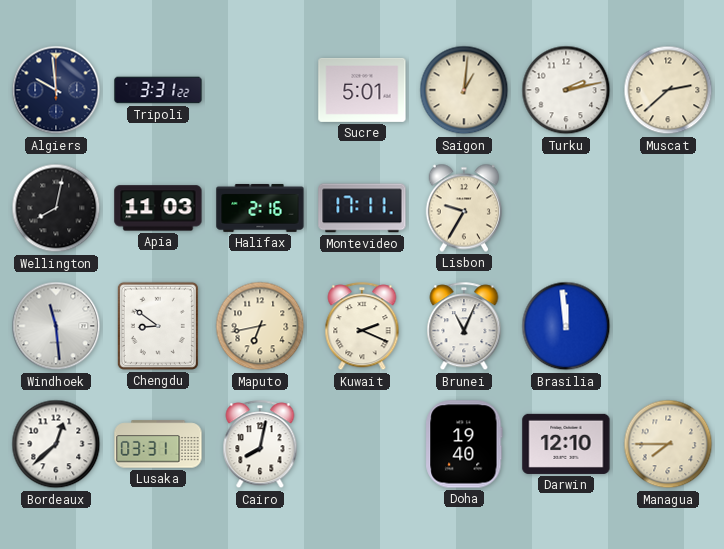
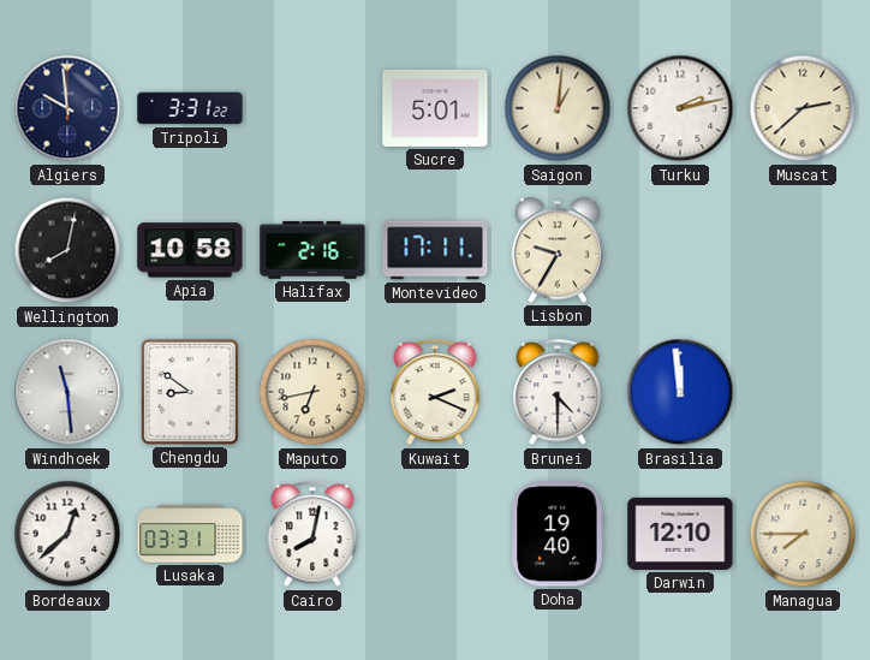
Apia: 11:03 -> 10:58
Brunei: 11:04 -> 4:30
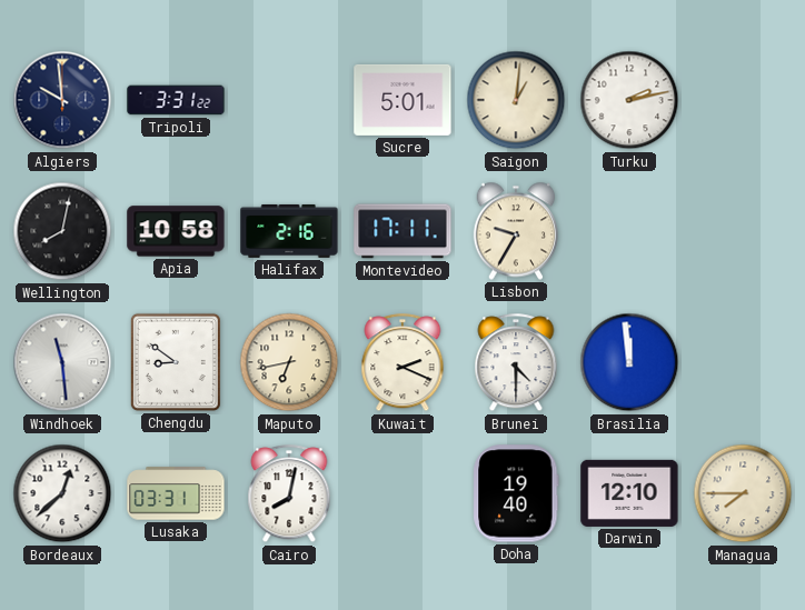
Muscat: 2:38 -> none
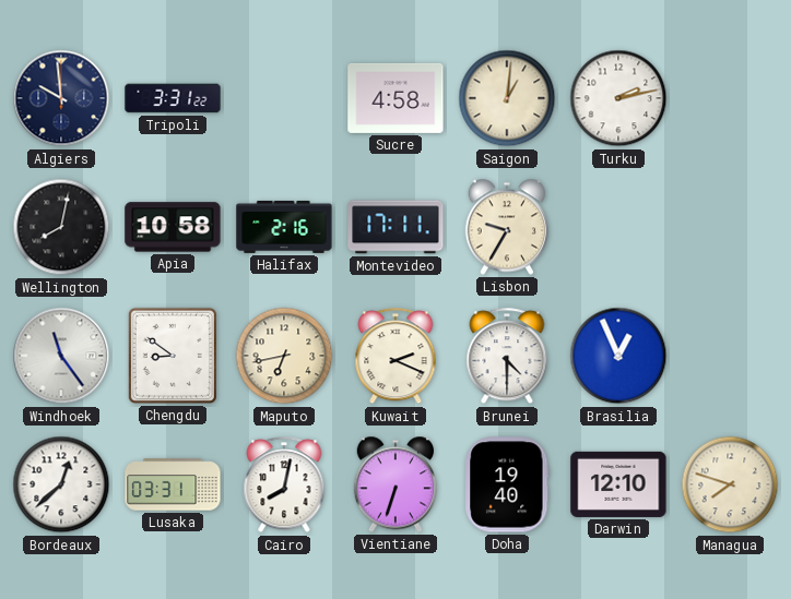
Sucre: 5:01 -> 4:58
Windhoek: 11:29 -> 11:24
Brasilia: 11:59 -> 12:56
Vientiane: none -> 6:33
Managua: 7:45 -> 7:48
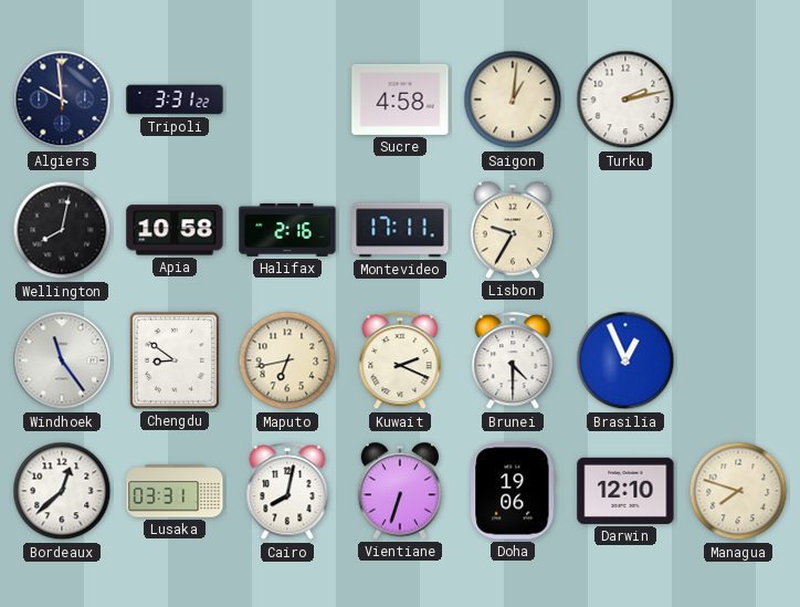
Doha: 19:40 -> 19:06
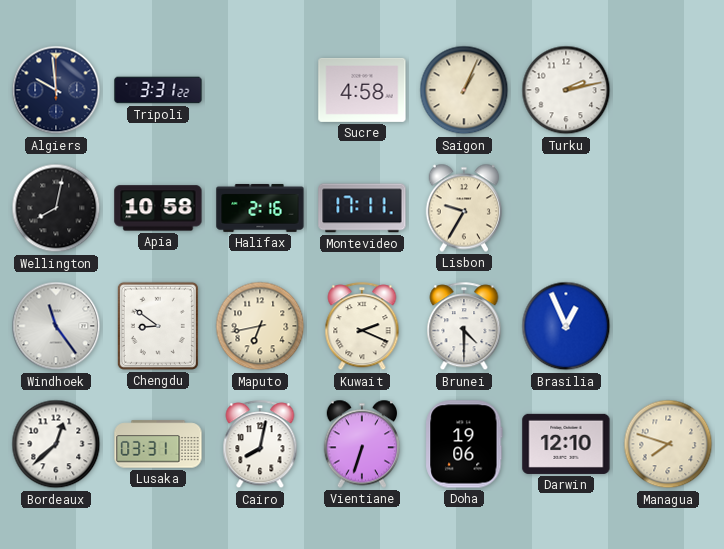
Saigon: 1:01 -> 1:04
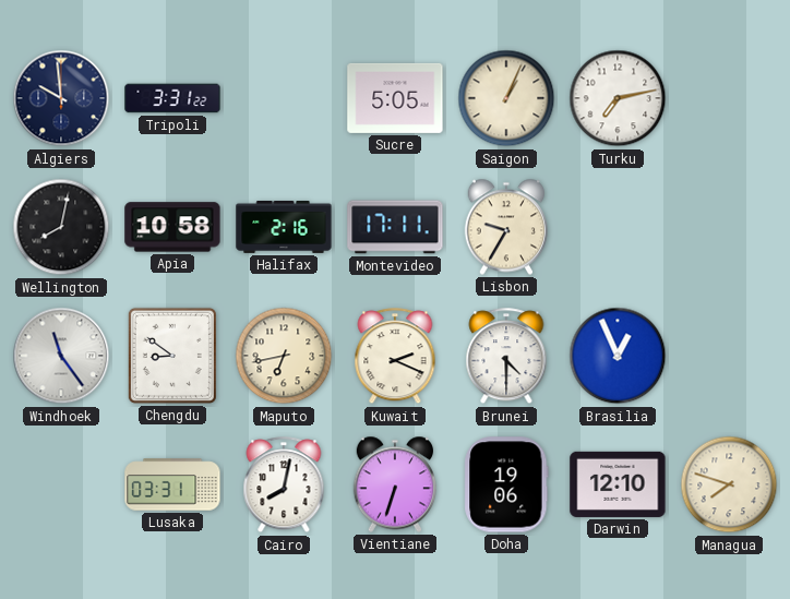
Sucre: 4:58 -> 5:05
Turku: 2:13 -> 7:13
Bordeaux: 12:38 -> none
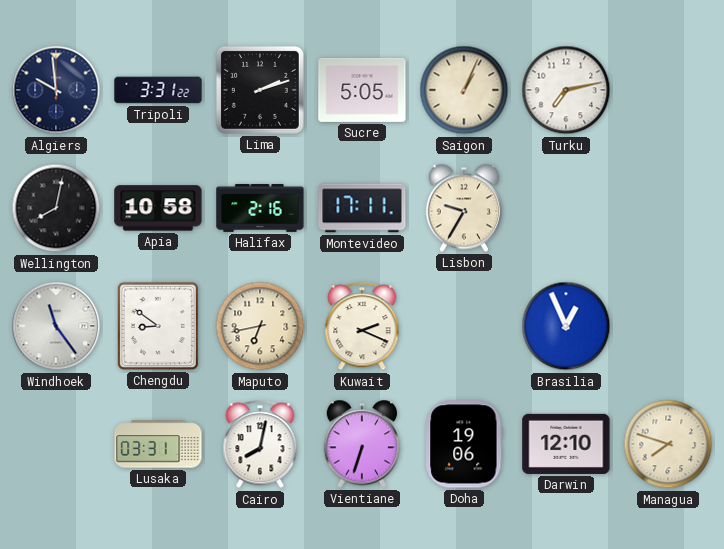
Lima: none -> 2:12
Brunei: 4:30 -> none
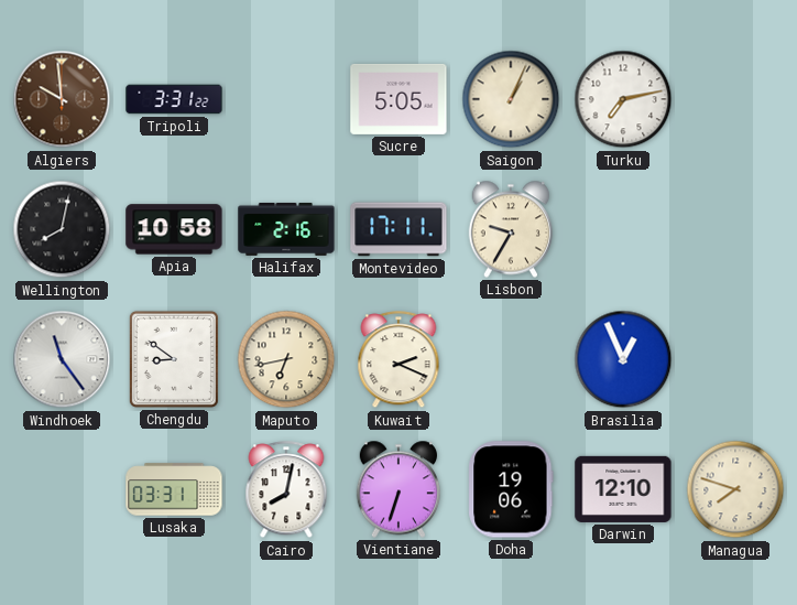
Algiers dial: navy -> brown
Lima: 2:12 -> none
